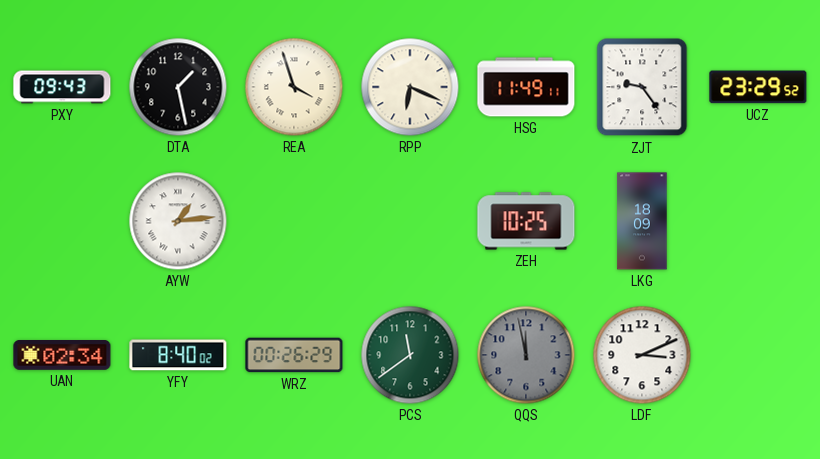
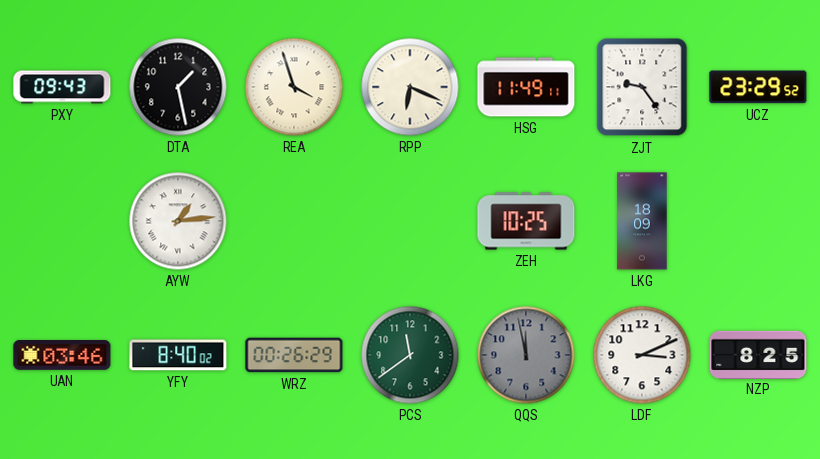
UAN: 02:34 -> 03:46
NZP: none -> 8:25
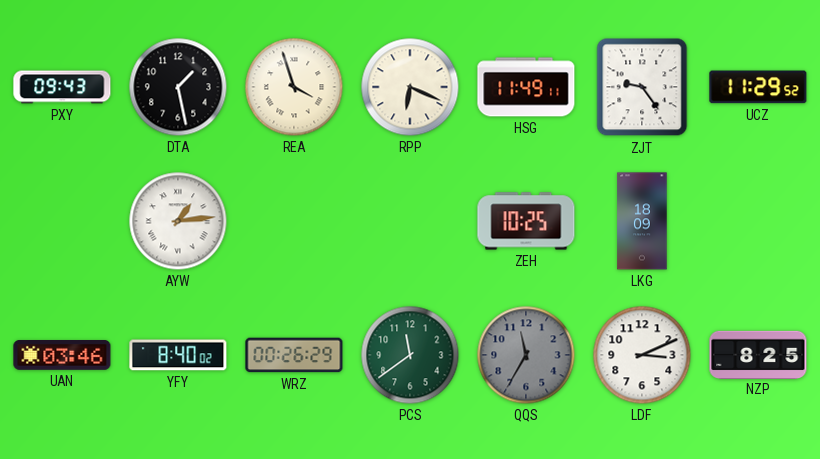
UCZ: 23:29 -> 11:29
QQS: 11:58 -> 11:35
